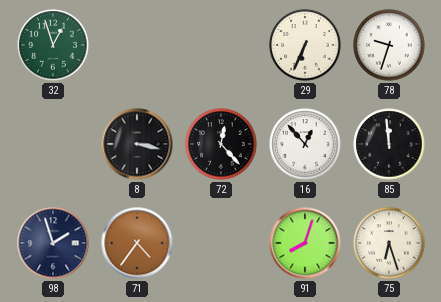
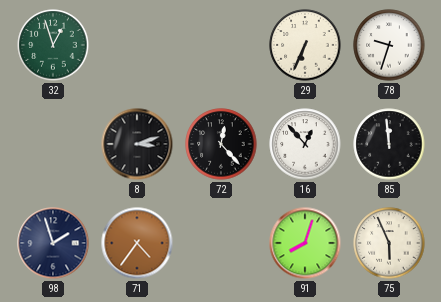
8: 3:17 -> 3:12
75: 6:27 -> 5:56
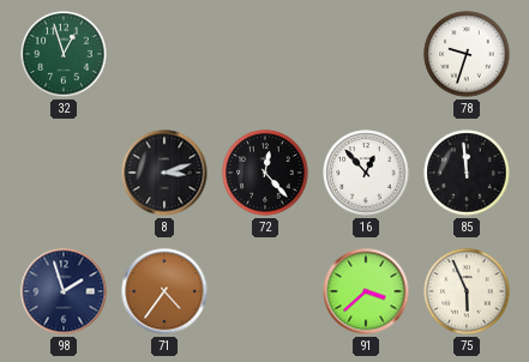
29: 6:34 -> none
91: 8:03 -> 3:38
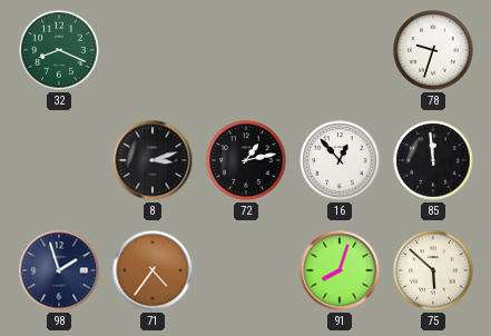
32: 12:57 -> 8:19
72: 12:23 -> 1:13
91: 3:38 -> 8:03
75: 5:56 -> 5:52
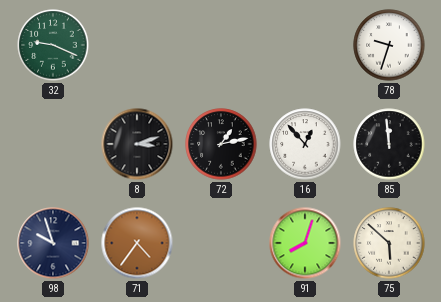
32: 8:19 -> 9:19
98: 1:57 -> 9:57
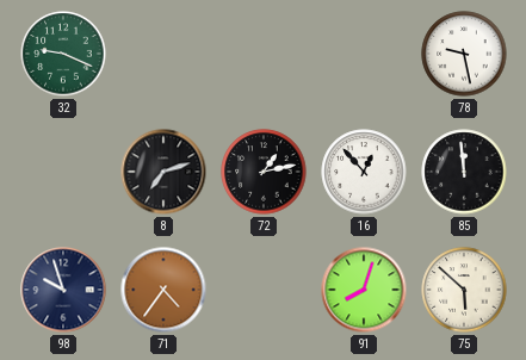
78: 9:33 -> 9:28
8: 3:12 -> 7:12
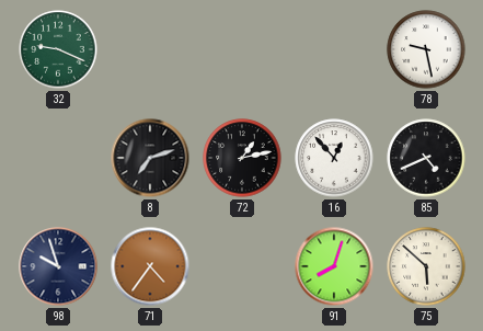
85: 11:59 -> 4:41
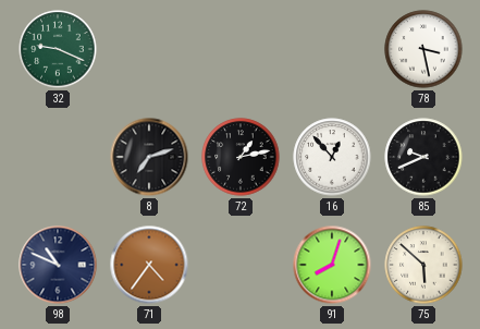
78: 9:28 -> 3:28
85: 4:41 -> 9:41
98: 9:57 -> 10:49
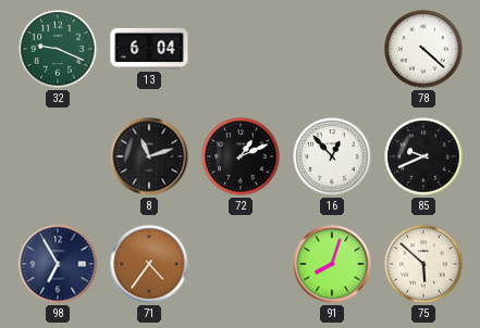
13: none -> 6:04
78: 3:28 -> 4:22
8: 7:12 -> 11:12
72: 1:13 -> 1:11
98: 10:49 -> 6:55
